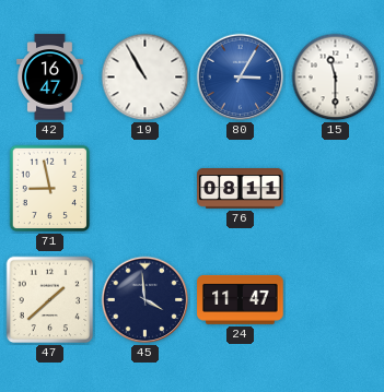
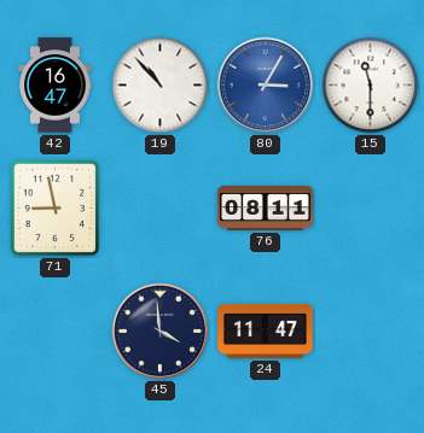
19: 10:55 -> 10:53
47: 1:38 -> none
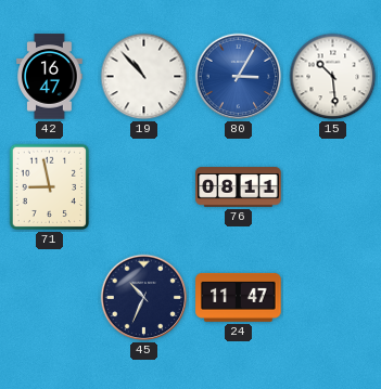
15: 11:30 -> 10:29
45: 3:59 -> 10:34
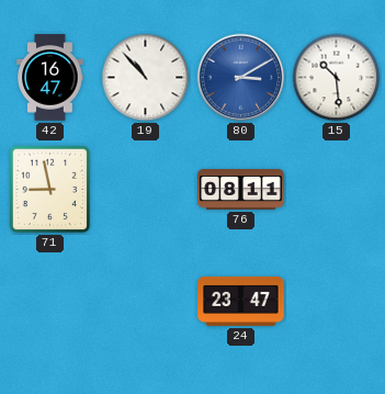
80: 3:05 -> 3:10
45: 10:34 -> none
24: 11:47 -> 23:47
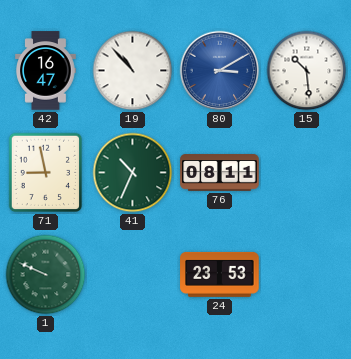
41: none -> 10:34
1: none -> 9:49
24: 23:47 -> 23:53
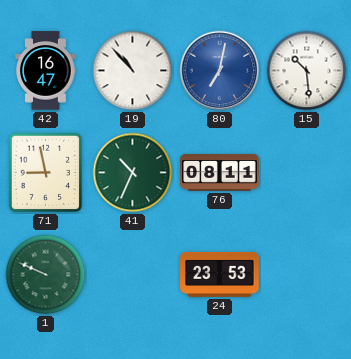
80: 3:10 -> 7:02
